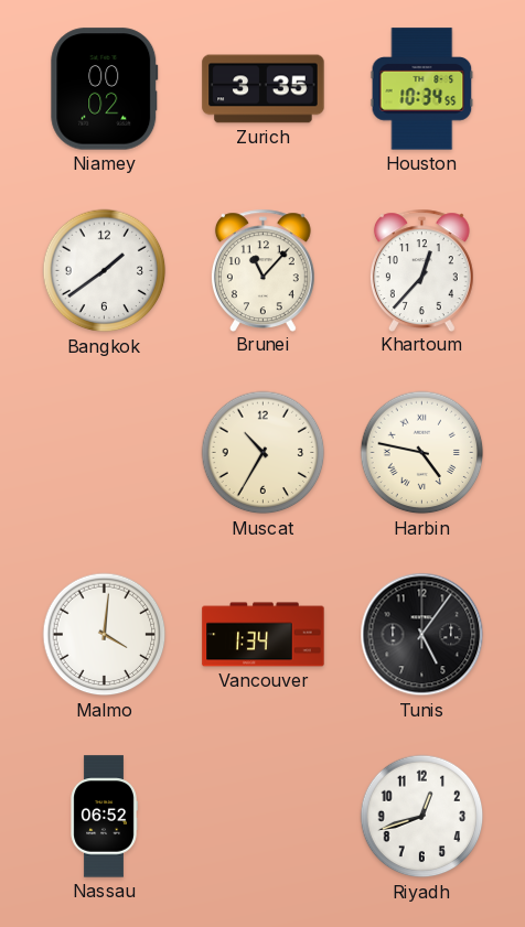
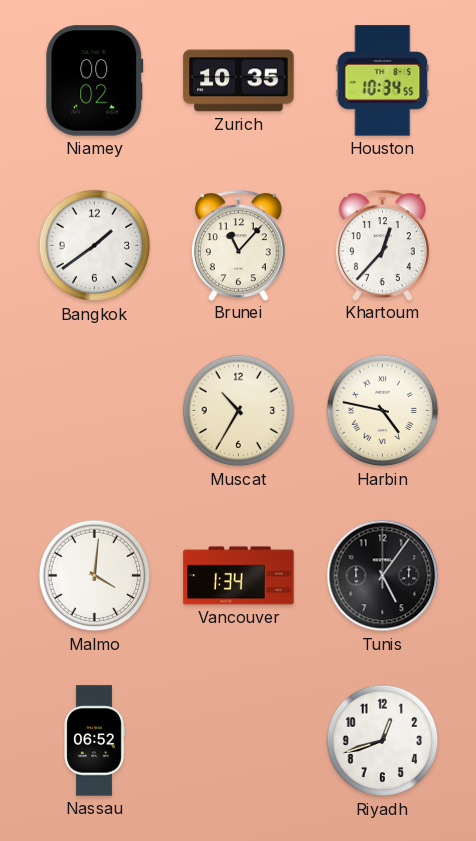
Zurich: 3:35 -> 10:35
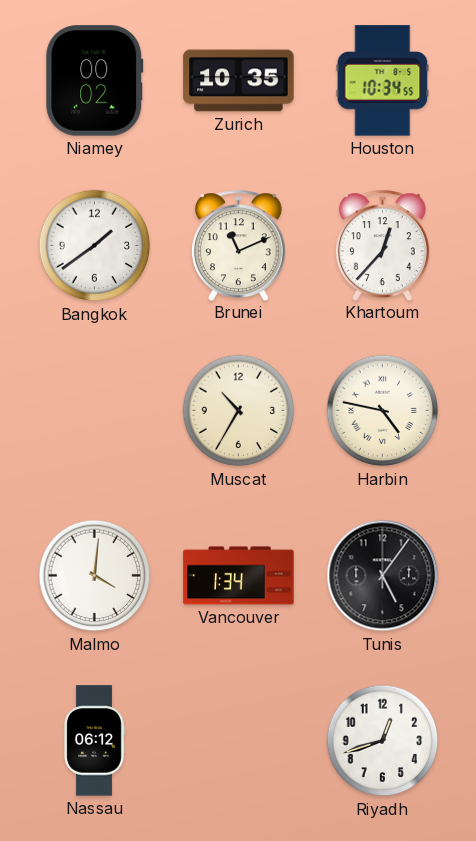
Brunei: 11:07 -> 11:11
Nassau: 06:52 -> 06:12
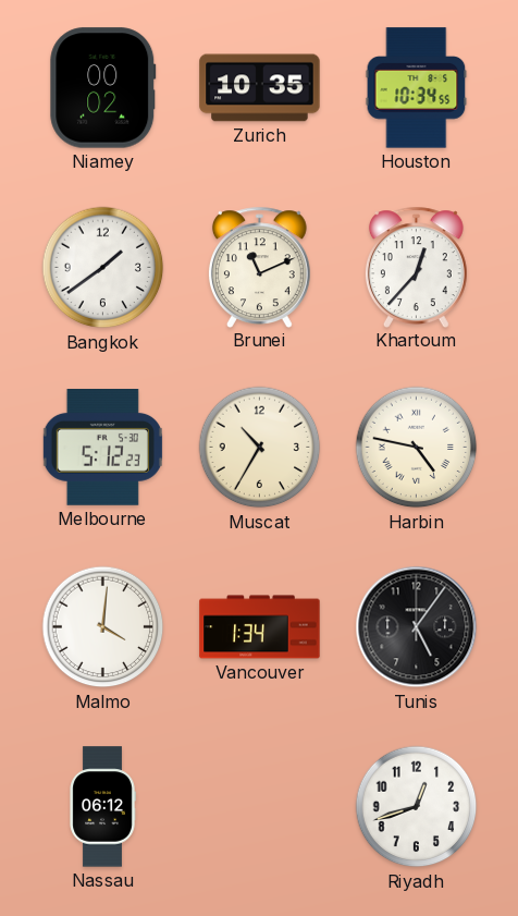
Melbourne: none -> 5:12
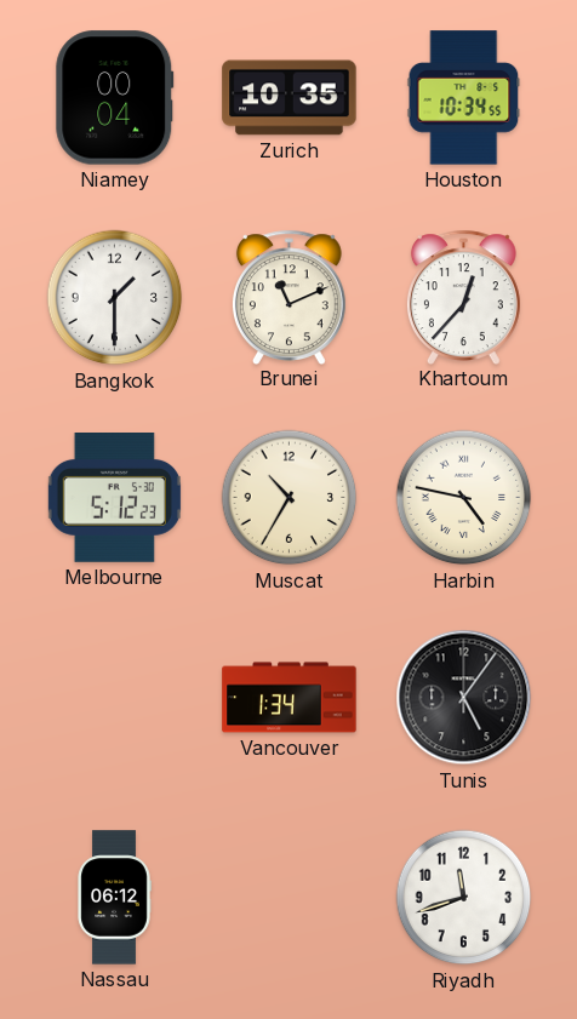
Niamey: 00:02 -> 00:04
Bangkok: 1:39 -> 1:30
Malmo: 4:01 -> none
Riyadh: 12:42 -> 11:42
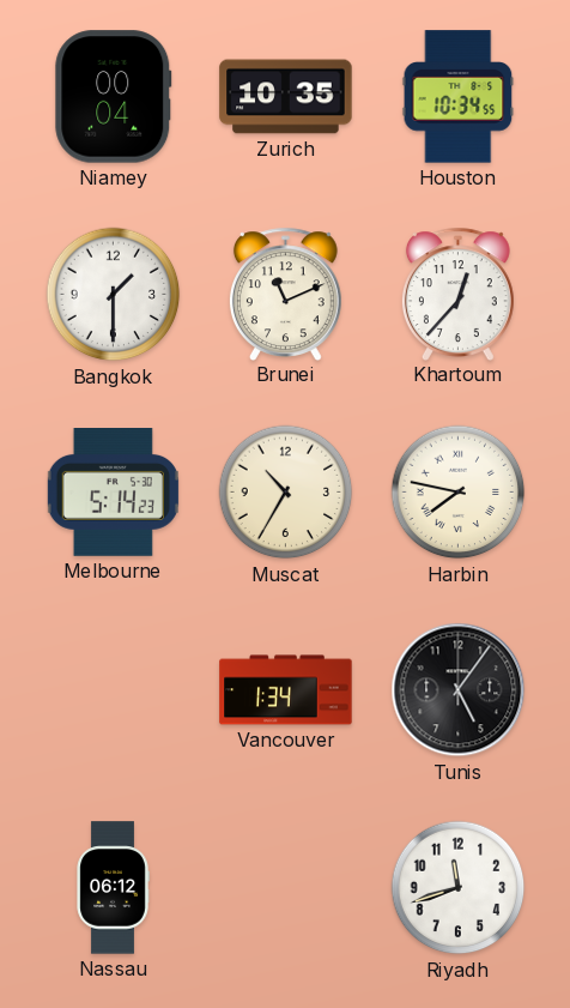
Melbourne: 5:12 -> 5:14
Harbin: 4:47 -> 7:47
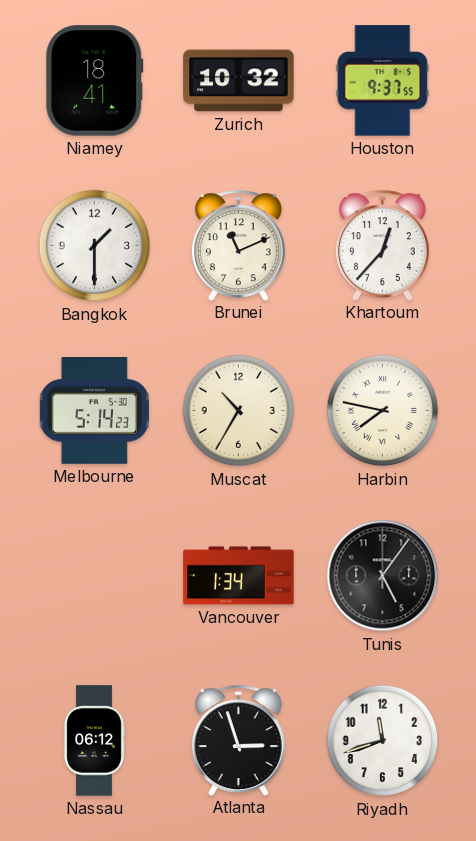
Niamey: 00:04 -> 18:41
Zurich: 10:35 -> 10:32
Houston: 10:34 -> 9:37
Atlanta: none -> 2:57
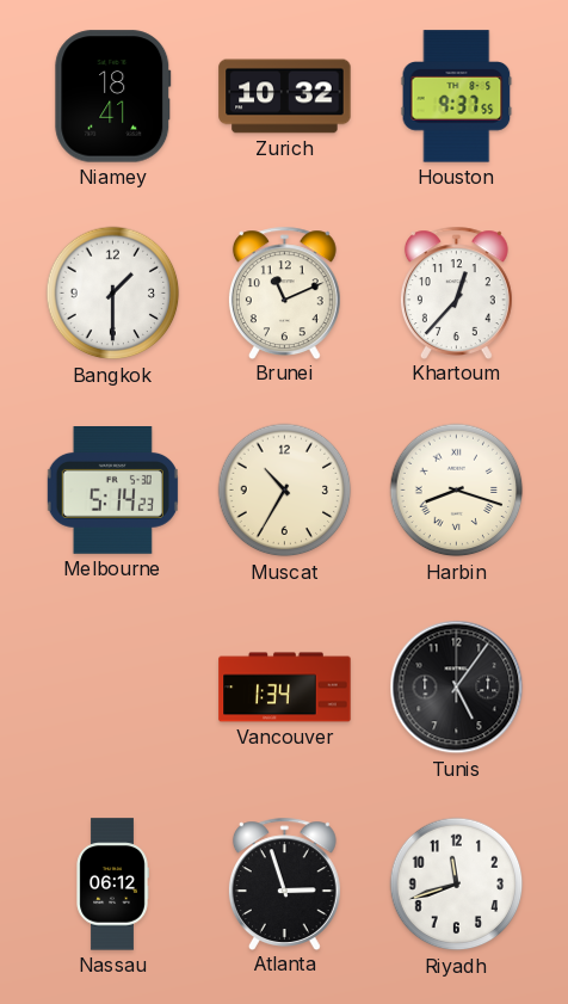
Harbin: 7:47 -> 8:18
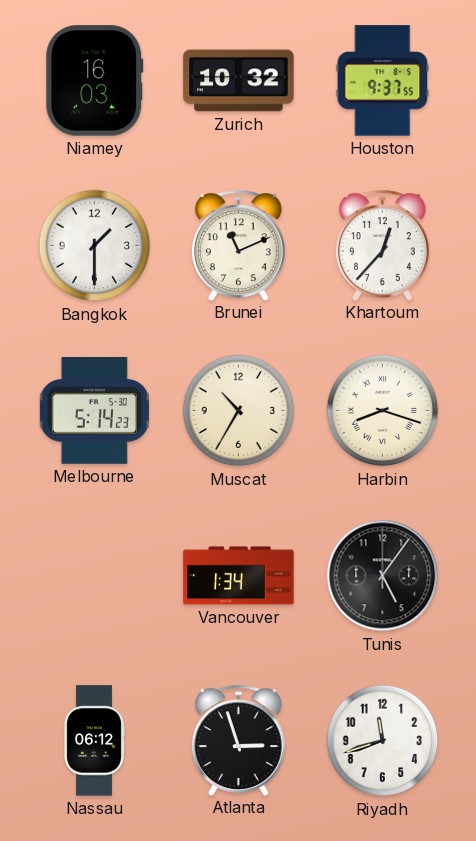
Niamey: 18:41 -> 16:03
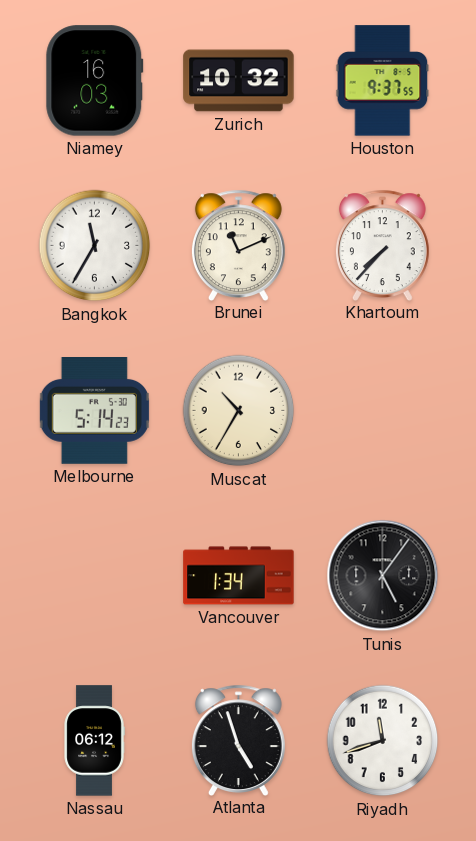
Bangkok: 1:30 -> 11:35
Khartoum: 12:37 -> 7:37
Harbin: 8:18 -> none
Atlanta: 2:57 -> 4:57
